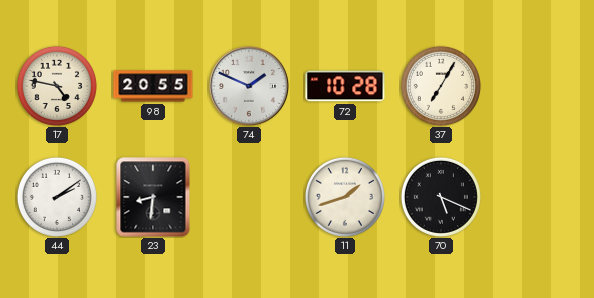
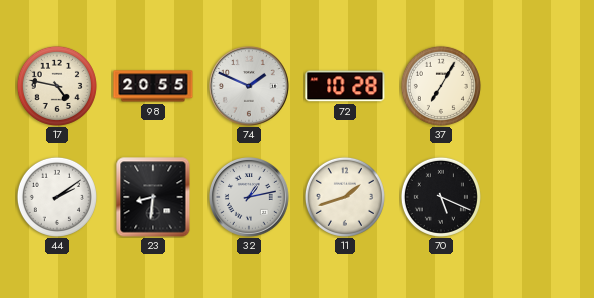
32: none -> 1:13
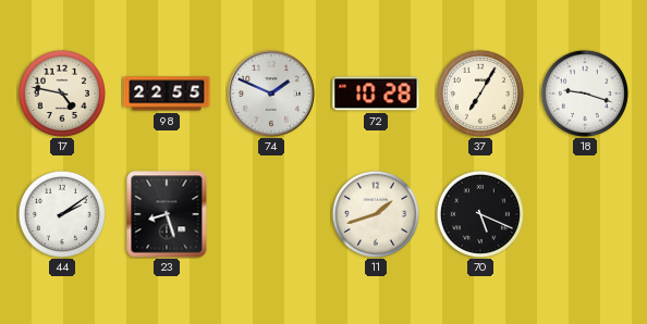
98: 20:55 -> 22:55
18: none -> 9:18
23: 8:31 -> 8:27
32: 1:13 -> none
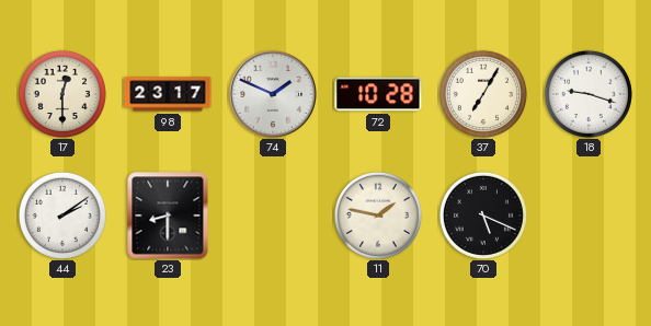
17: 4:47 -> 12:30
98: 22:55 -> 23:17
23: 8:27 -> 8:30
11: 1:42 -> 1:47
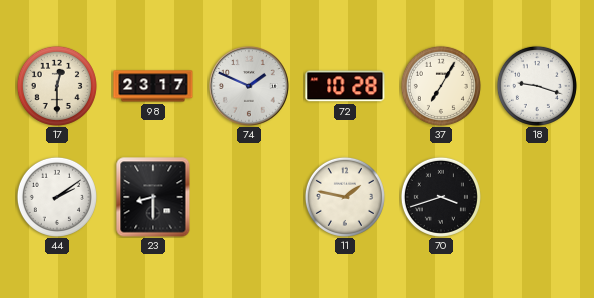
70: 5:19 -> 3:42
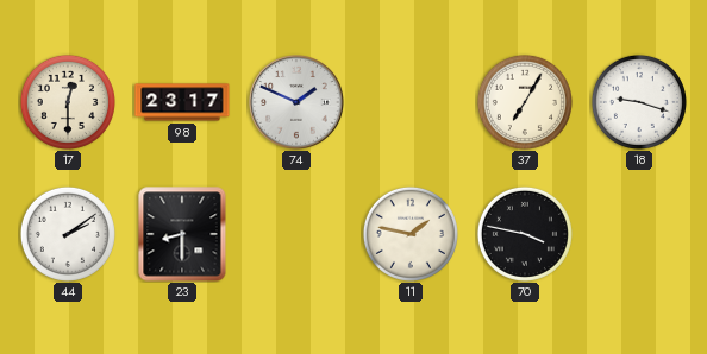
72: 10:28 -> none
70: 3:42 -> 3:47
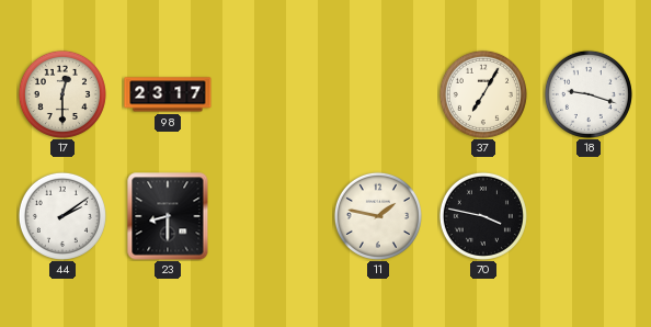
74: 1:49 -> none
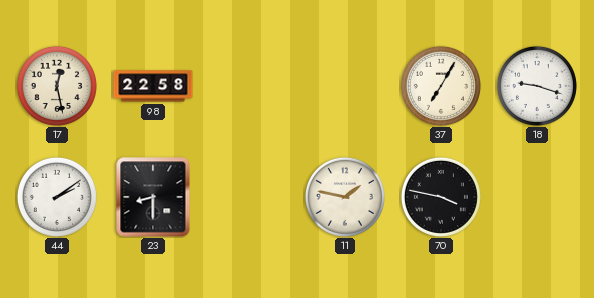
17: 12:30 -> 12:28
98: 23:17 -> 22:58
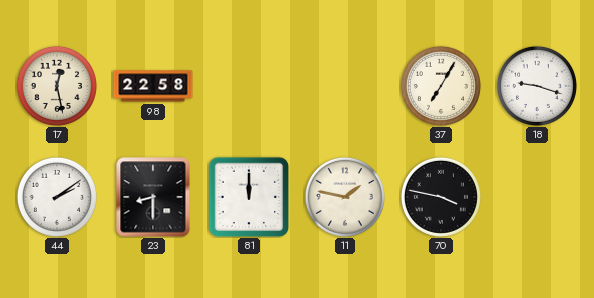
81: none -> 12:00
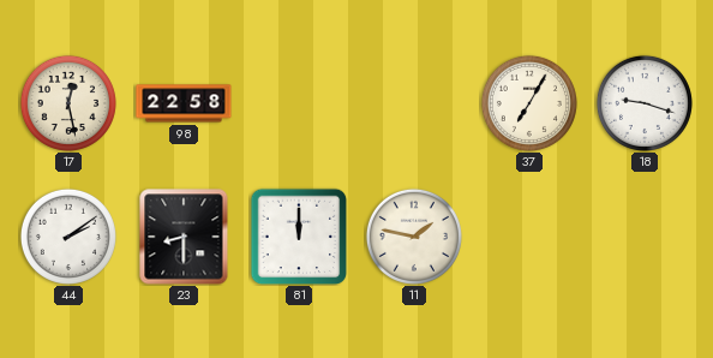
70: 3:47 -> none
